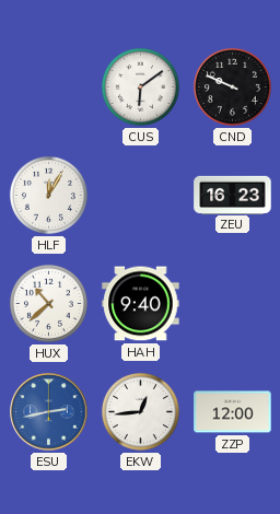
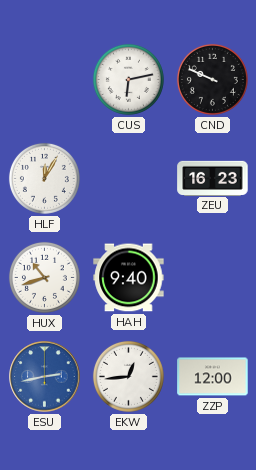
CUS: 6:09 -> 6:13
HUX: 10:38 -> 10:42
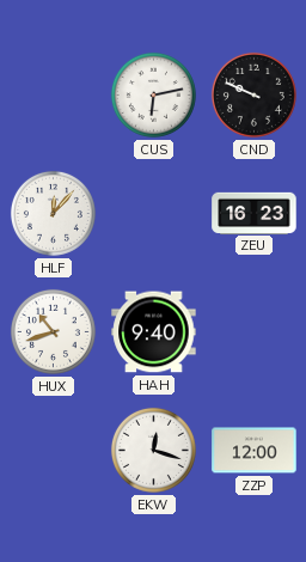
HLF: 12:05 -> 12:07
ESU: 2:43 -> none
EKW: 12:44 -> 12:18
